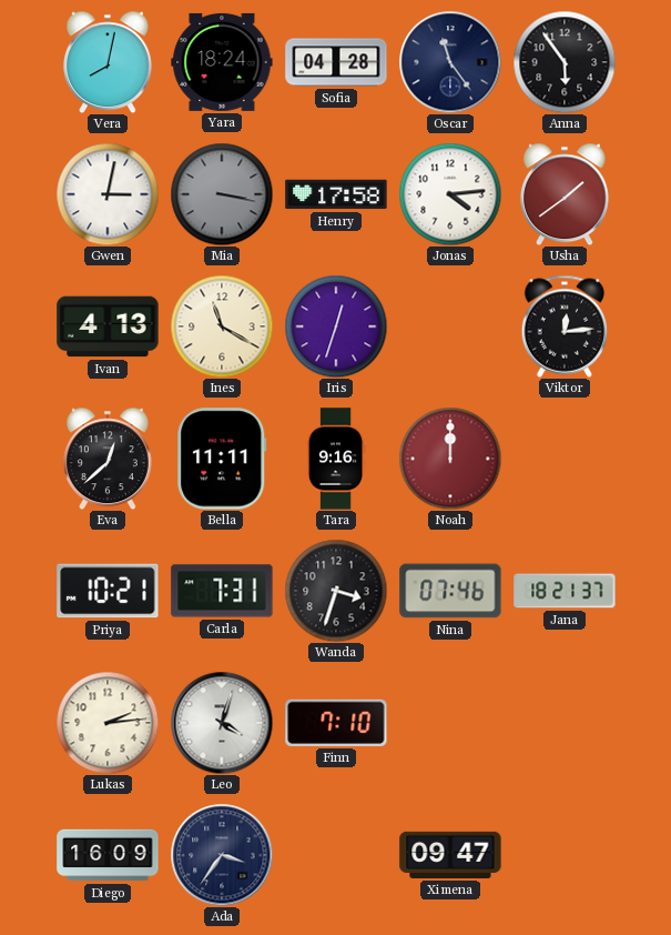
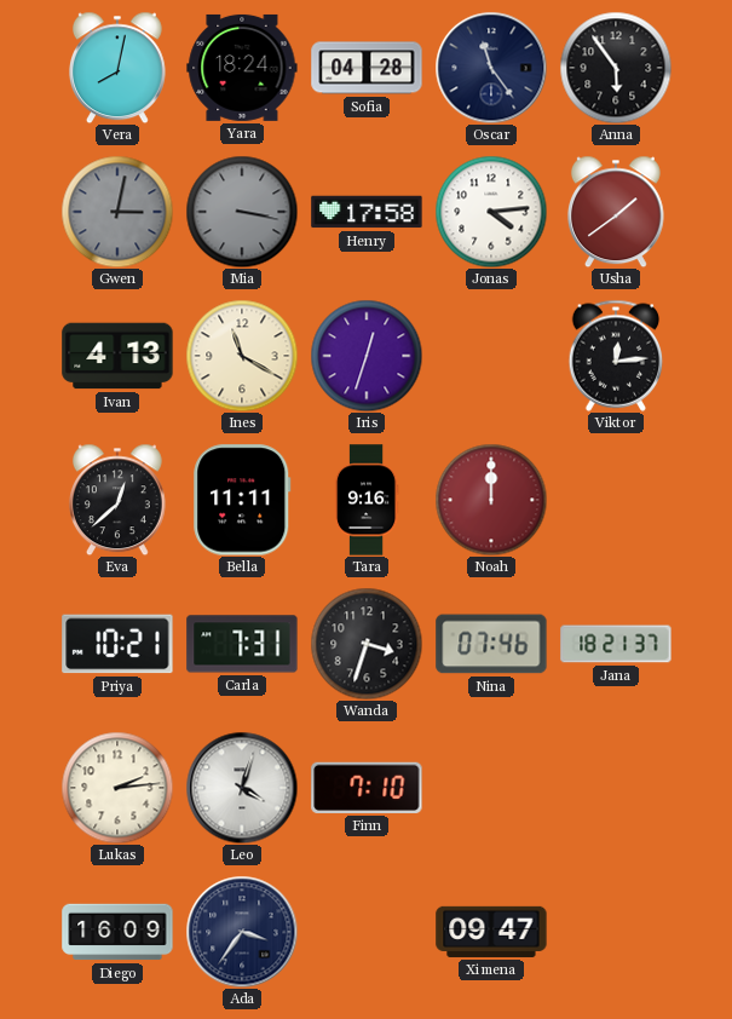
Gwen dial: white -> grey
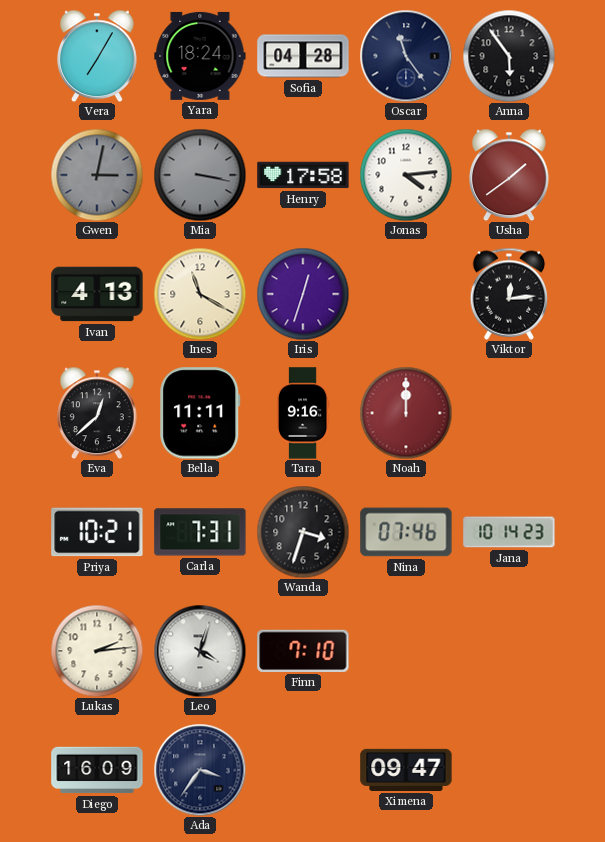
Vera: 8:02 -> 7:05
Jana: 18:21 -> 10:14
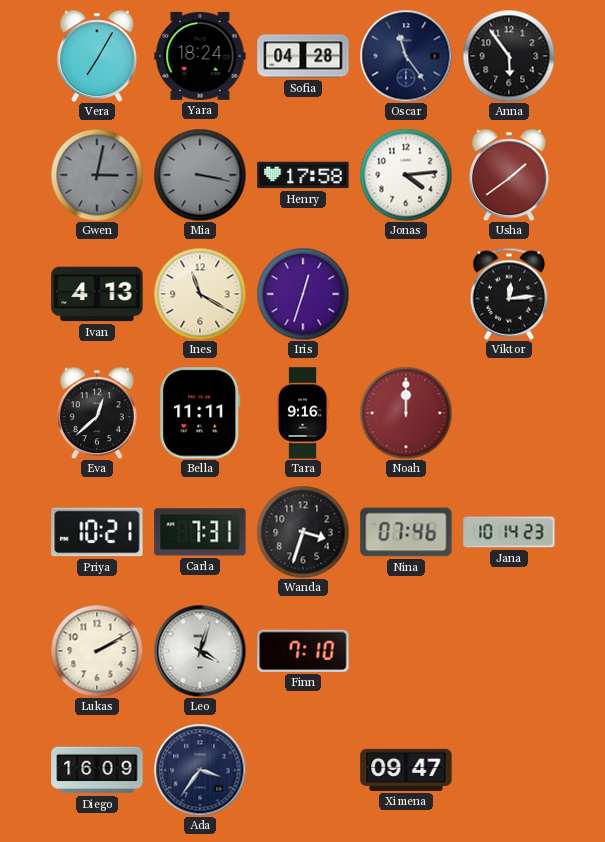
Lukas: 2:14 -> 2:10
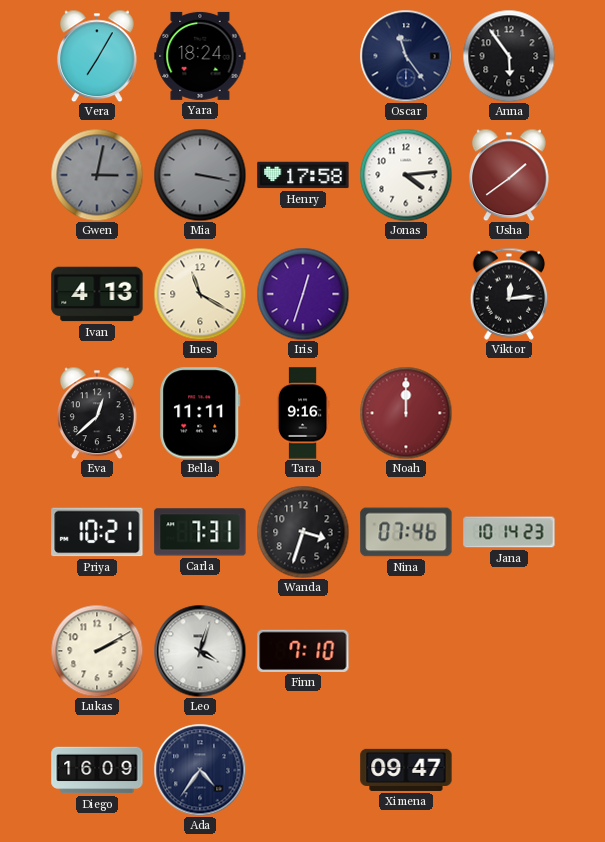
Sofia: 04:28 -> none
Ada: 3:36 -> 4:36
